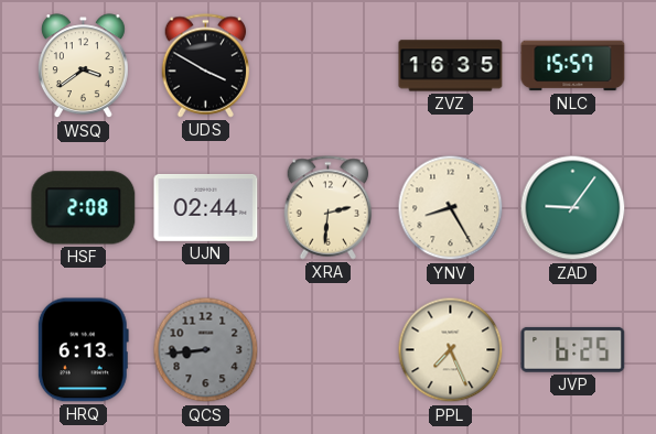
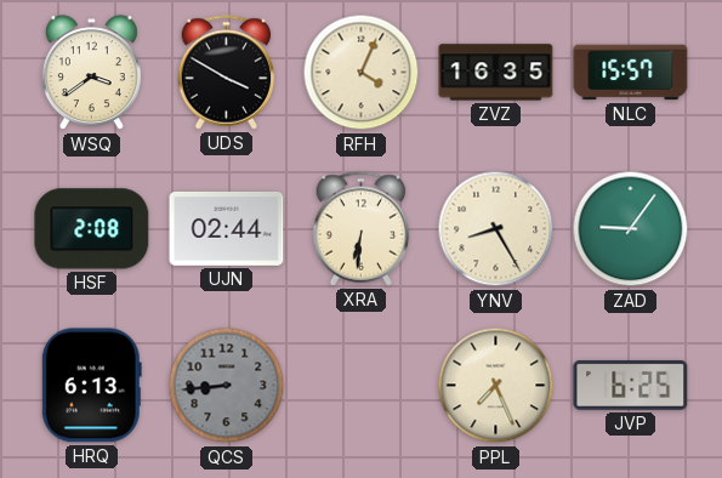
RFH: none -> 4:04
XRA: 2:31 -> 6:31
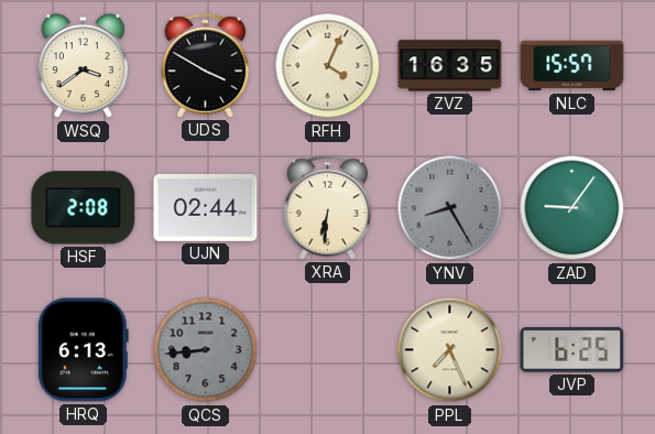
YNV dial: cream -> grey
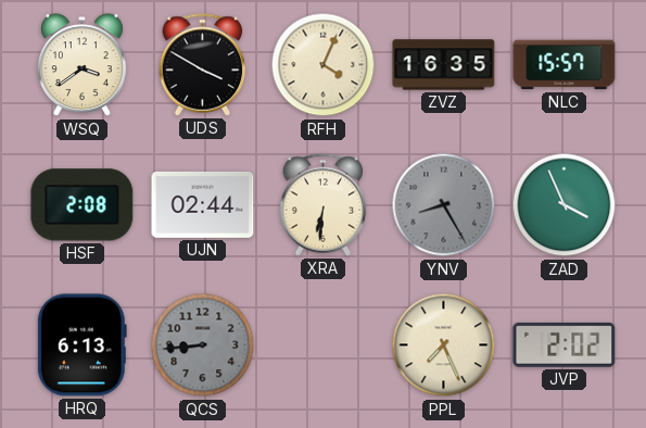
ZAD: 9:06 -> 3:56
JVP: 6:25 -> 2:02
